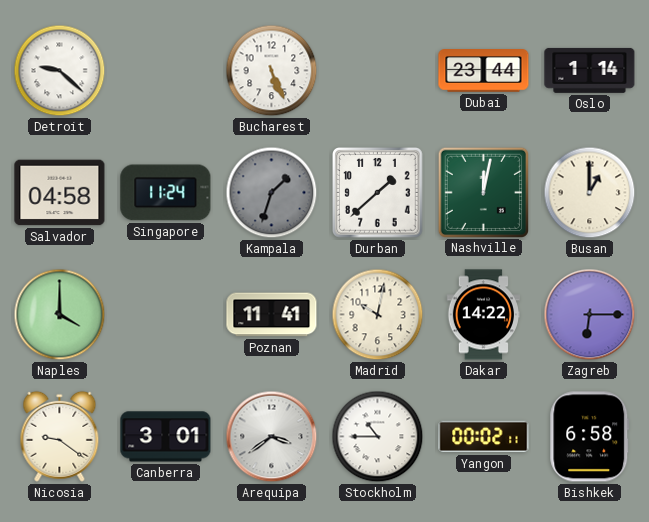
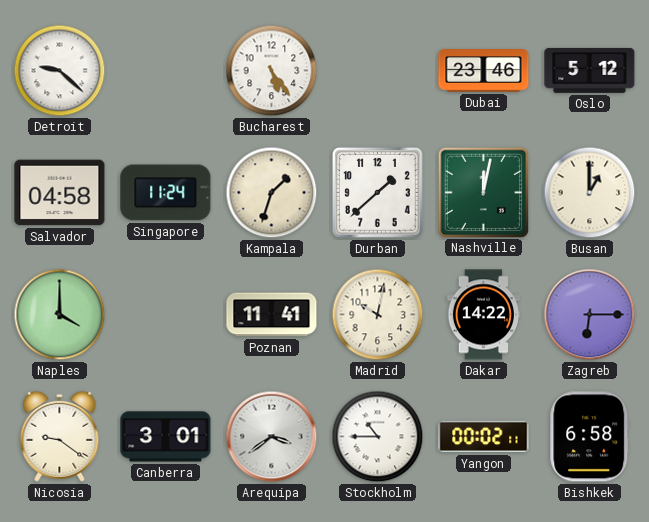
Bucharest: 5:26 -> 5:24
Dubai: 23:44 -> 23:46
Oslo: 1:14 -> 5:12
Kampala dial: grey -> cream
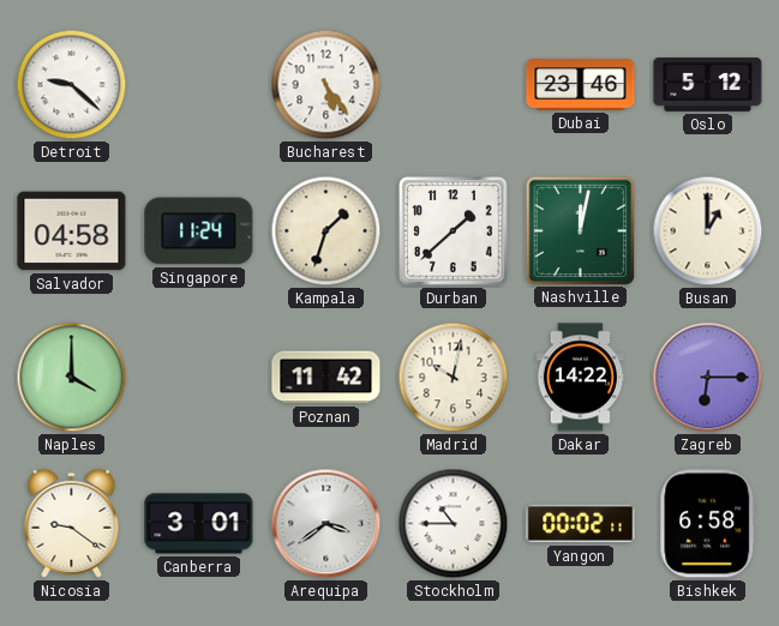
Poznan: 11:41 -> 11:42
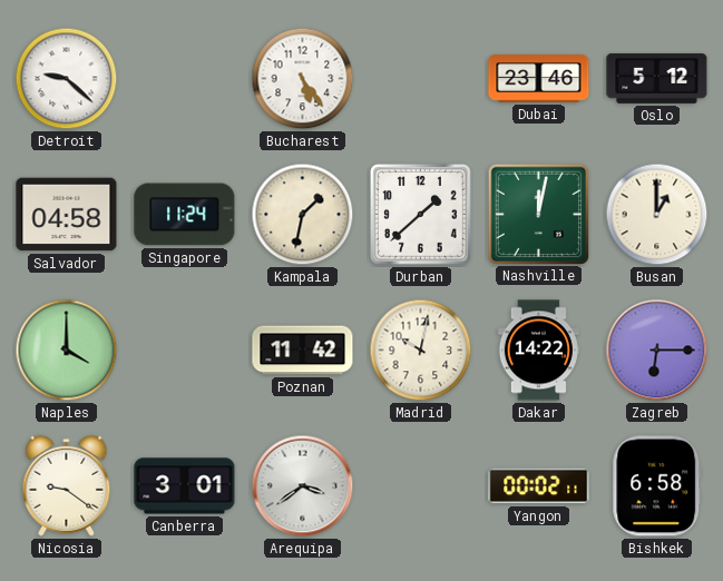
Kampala: 1:33 -> 1:32
Stockholm: 10:45 -> none
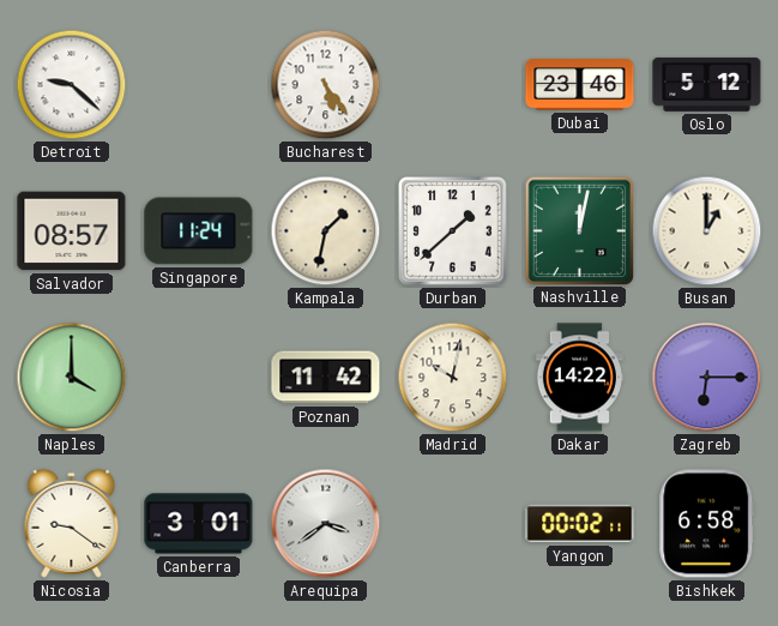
Salvador: 04:58 -> 08:57
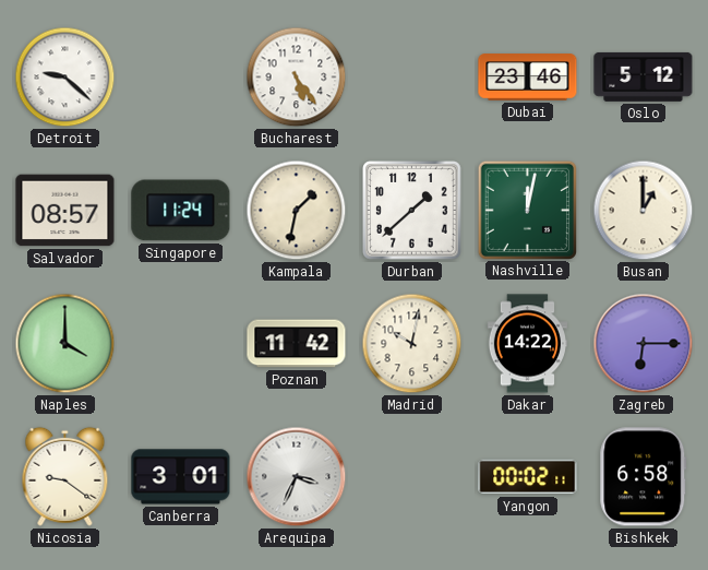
Arequipa: 3:39 -> 3:34
